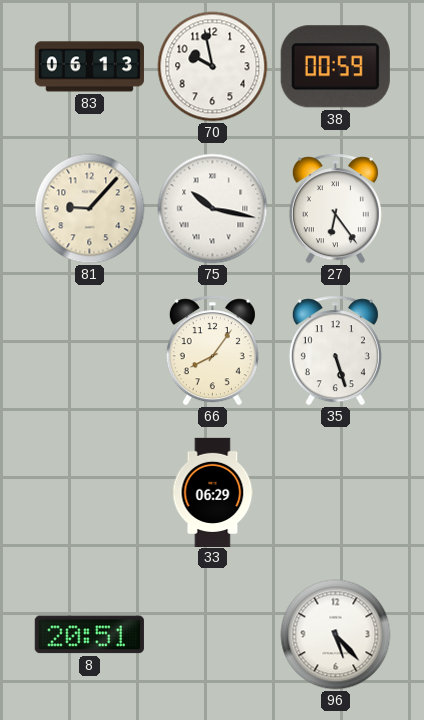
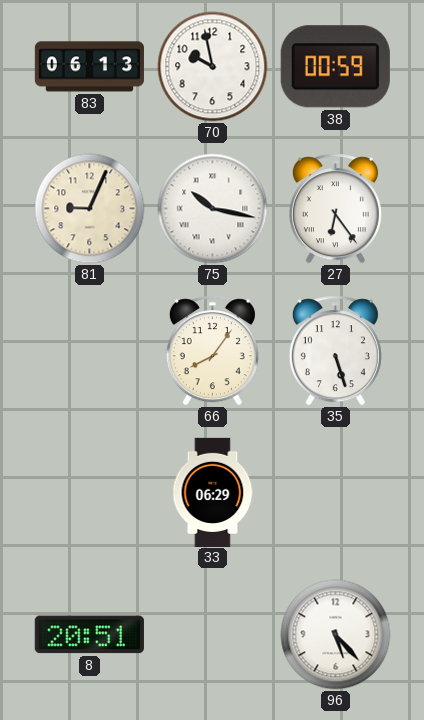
81: 9:07 -> 9:04
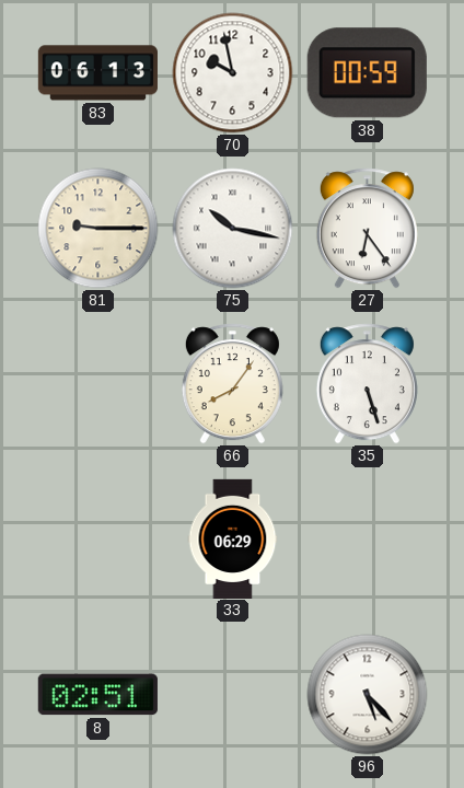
81: 9:04 -> 9:15
8: 20:51 -> 02:51
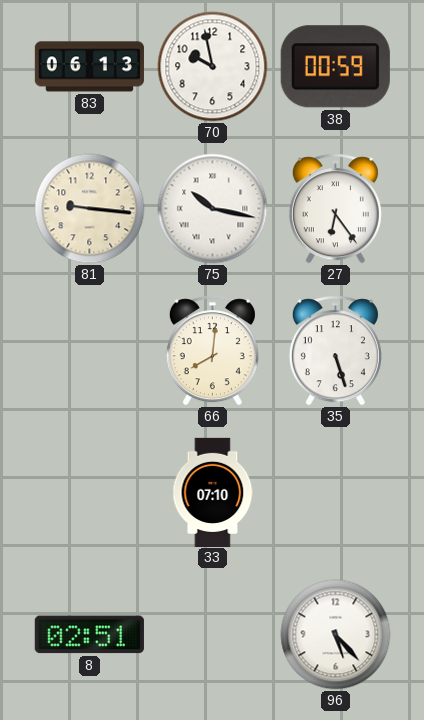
81: 9:15 -> 9:16
66: 8:06 -> 8:01
33: 06:29 -> 07:10
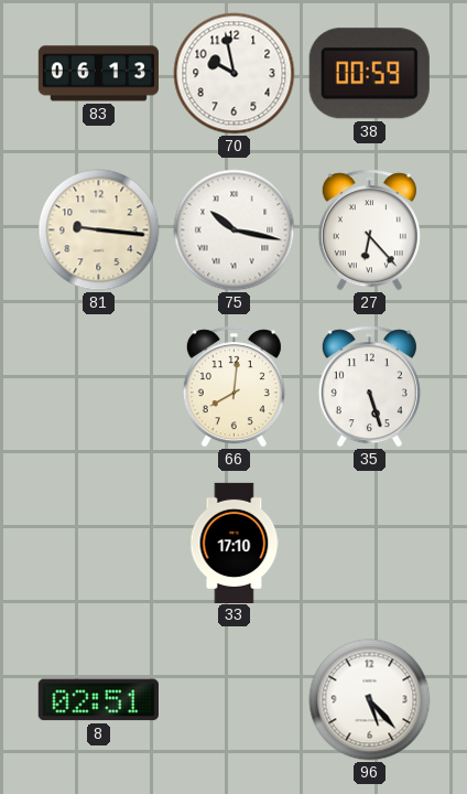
27: 6:24 -> 6:23
33: 07:10 -> 17:10
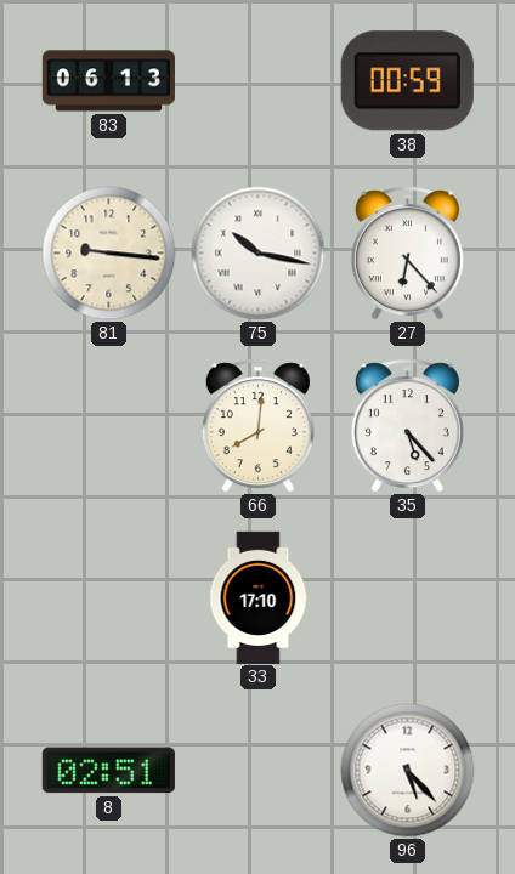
70: 9:58 -> none
35: 5:27 -> 5:23
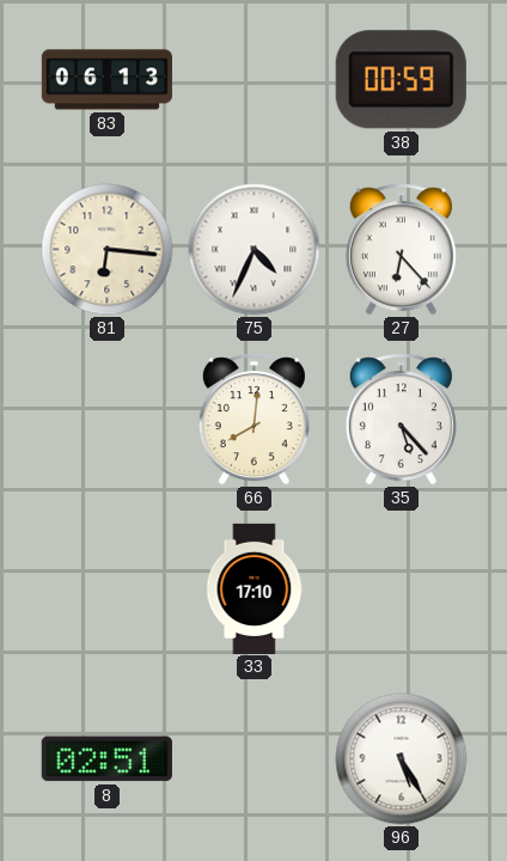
81: 9:16 -> 6:16
75: 10:17 -> 4:34
96: 5:23 -> 5:25
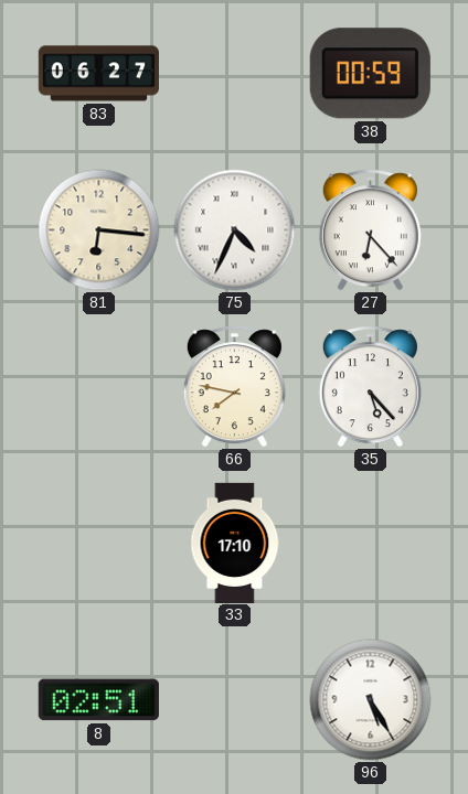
83: 06:13 -> 06:27
66: 8:01 -> 7:47
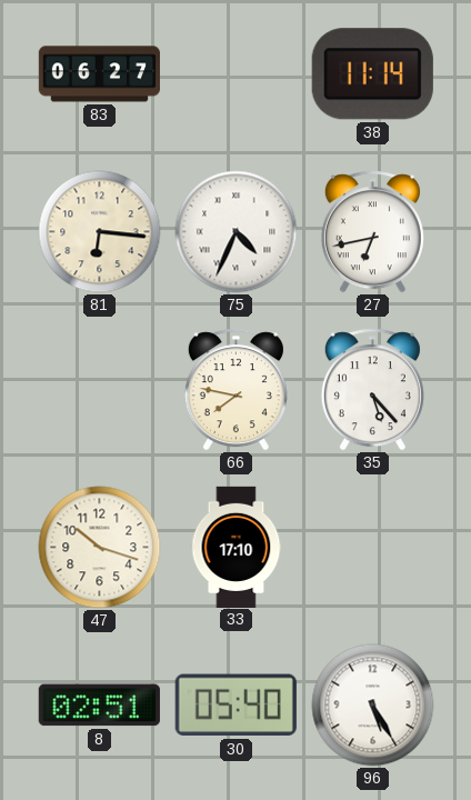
38: 00:59 -> 11:14
27: 6:23 -> 6:43
47: none -> 10:18
30: none -> 05:40
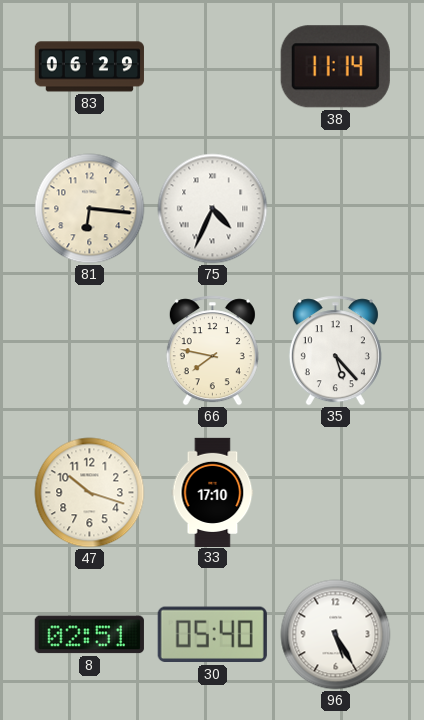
83: 06:27 -> 06:29
27: 6:43 -> none
